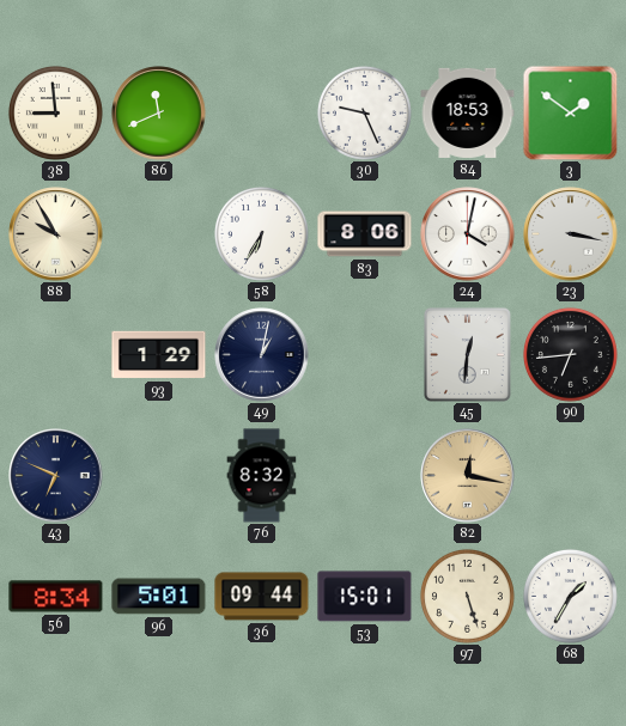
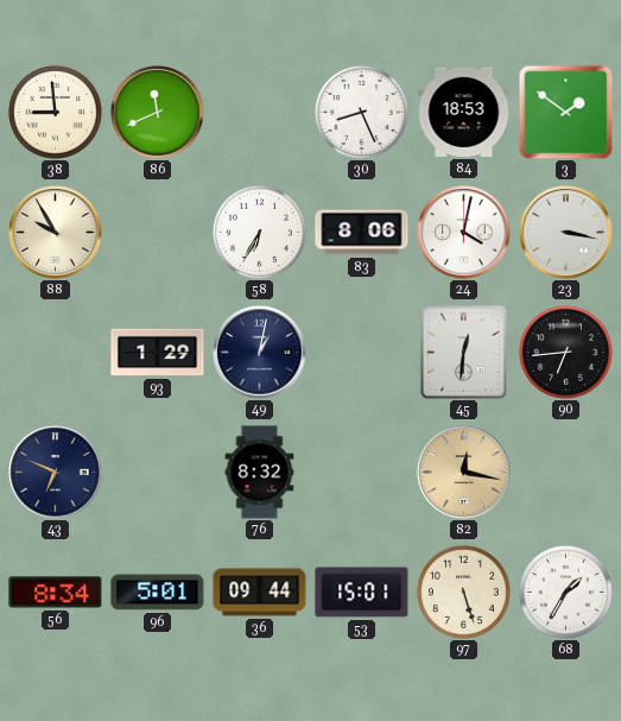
30: 9:26 -> 8:26
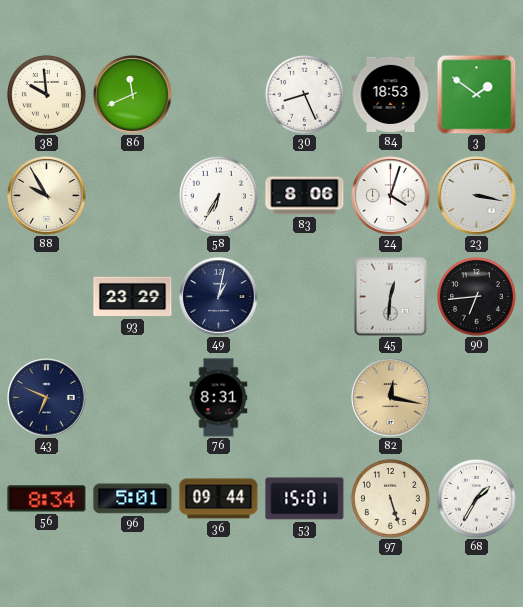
38: 8:59 -> 9:59
24: 4:02 -> 4:03
93: 1:29 -> 23:29
76: 8:32 -> 8:31
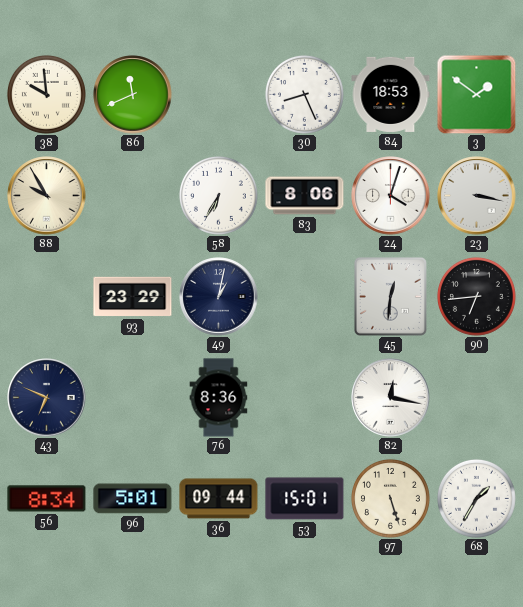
76: 8:31 -> 8:36
82 dial: champagne -> white
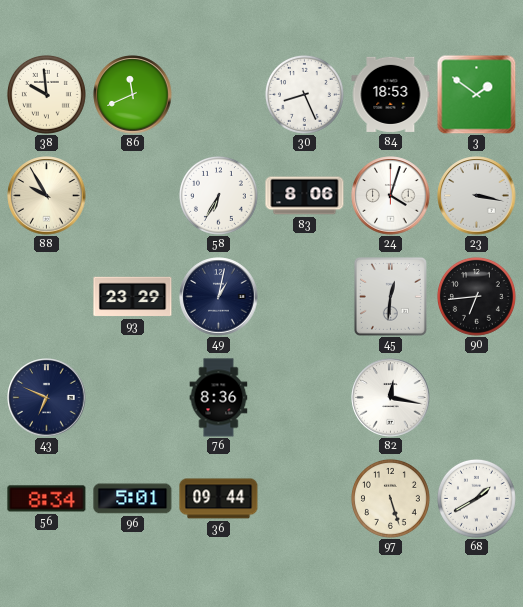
53: 15:01 -> none
68: 1:35 -> 1:40
